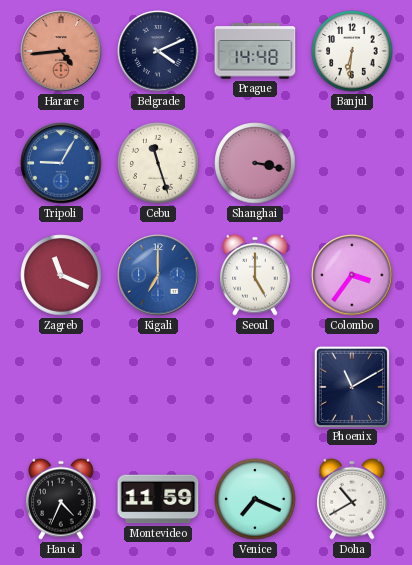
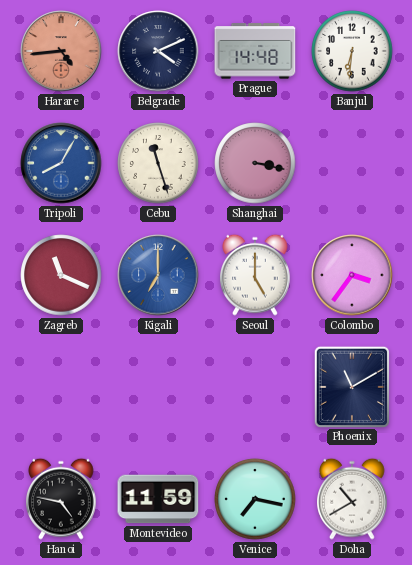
Tripoli: 9:05 -> 8:05
Hanoi: 4:34 -> 4:47
Venice: 7:19 -> 7:17
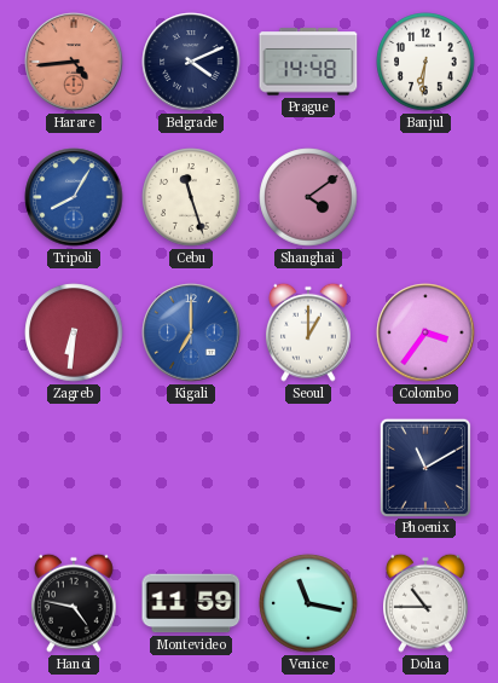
Shanghai: 3:17 -> 4:09
Zagreb: 11:19 -> 6:31
Seoul: 5:00 -> 1:00
Venice: 7:17 -> 11:17
Doha: 10:40 -> 10:45
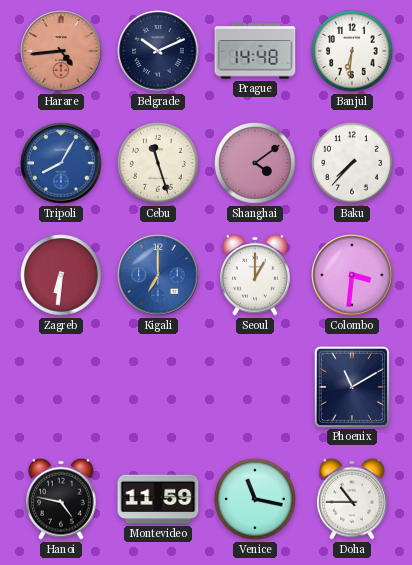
Belgrade: 4:11 -> 10:11
Baku: none -> 7:37
Colombo: 3:36 -> 3:31
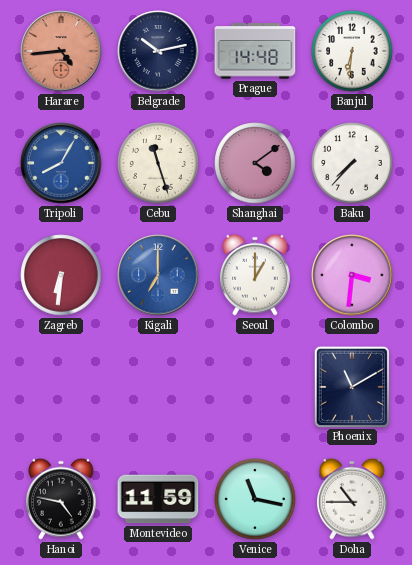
Belgrade: 10:11 -> 10:13
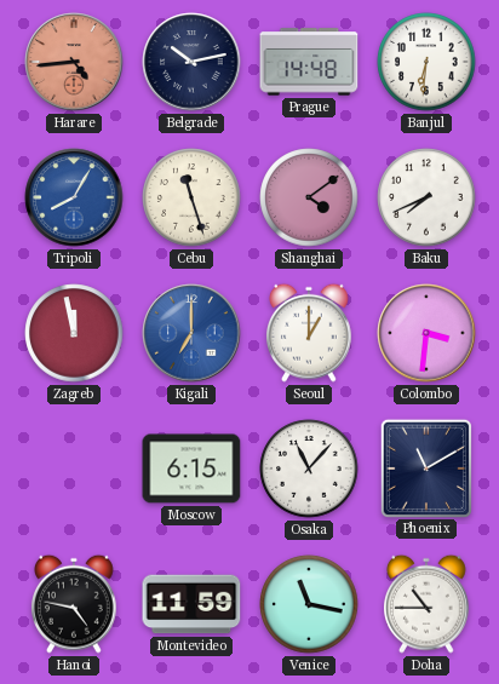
Baku: 7:37 -> 7:41
Zagreb: 6:31 -> 11:58
Moscow: none -> 6:15
Osaka: none -> 11:07
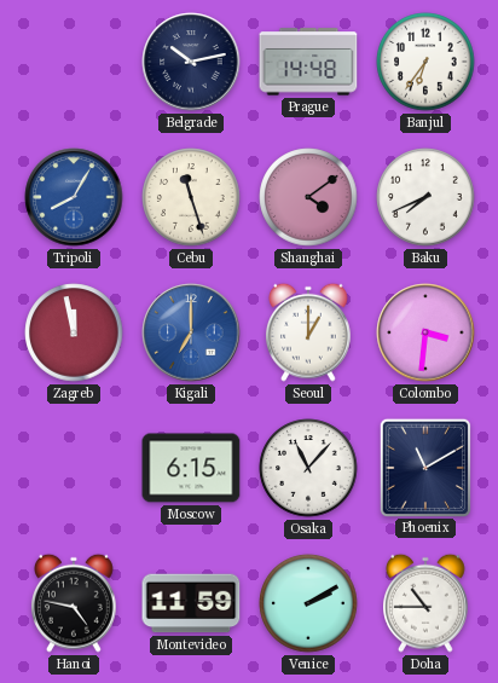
Harare: 4:44 -> none
Banjul: 6:31 -> 6:36
Venice: 11:17 -> 2:10
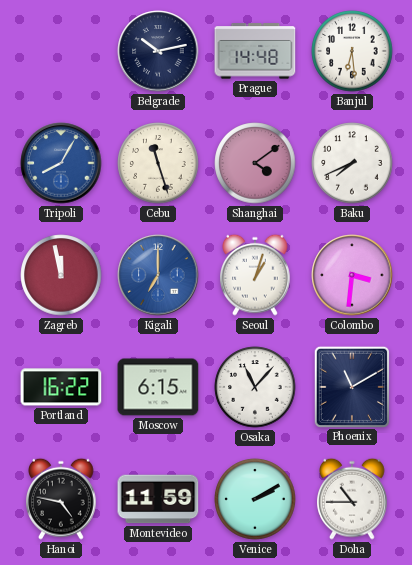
Banjul: 6:36 -> 6:29
Seoul: 1:00 -> 1:03
Portland: none -> 16:22
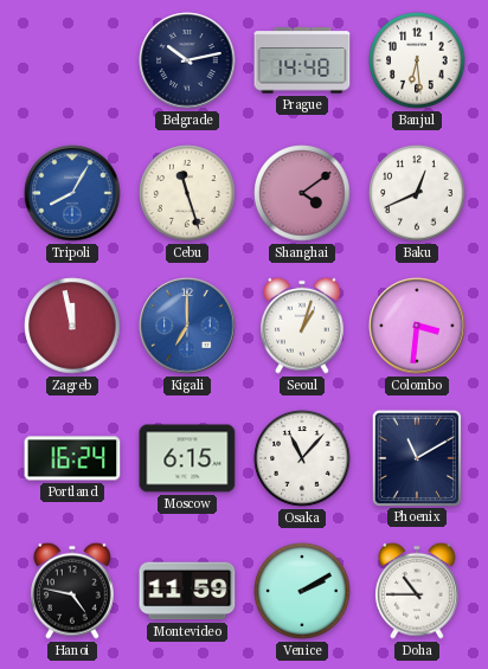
Baku: 7:41 -> 12:41
Portland: 16:22 -> 16:24
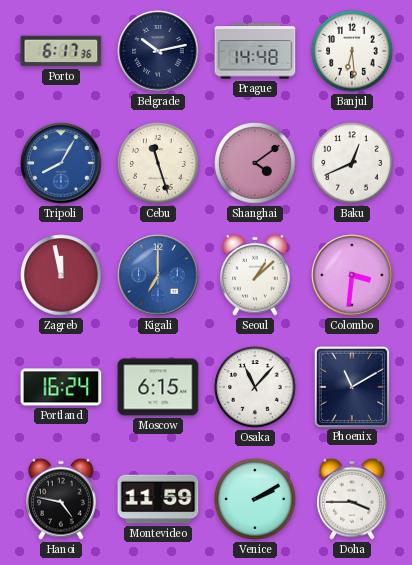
Porto: none -> 6:17
Seoul: 1:03 -> 1:08
Doha: 10:45 -> 3:45
